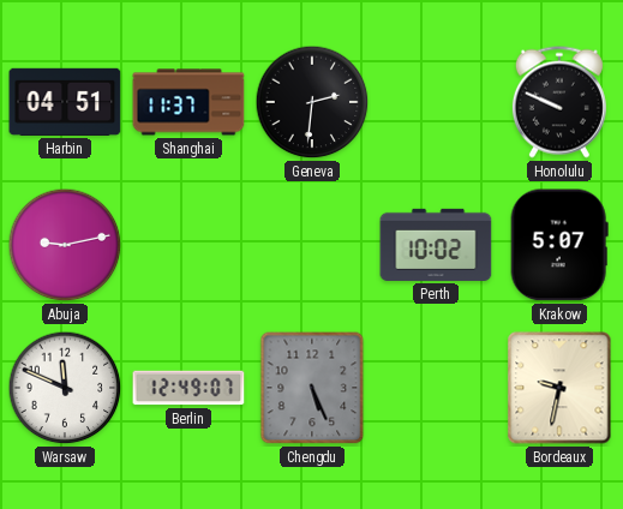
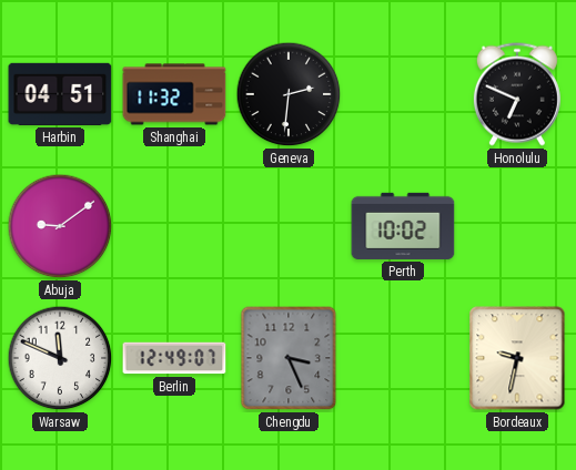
Shanghai: 11:37 -> 11:32
Honolulu: 9:49 -> 6:49
Abuja: 9:13 -> 9:09
Krakow: 5:07 -> none
Chengdu: 5:26 -> 3:26
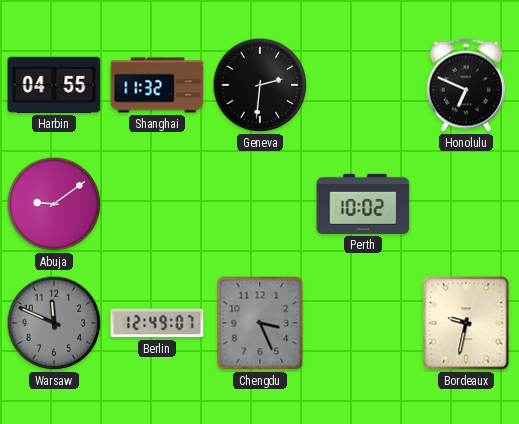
Harbin: 04:51 -> 04:55
Warsaw dial: white -> grey
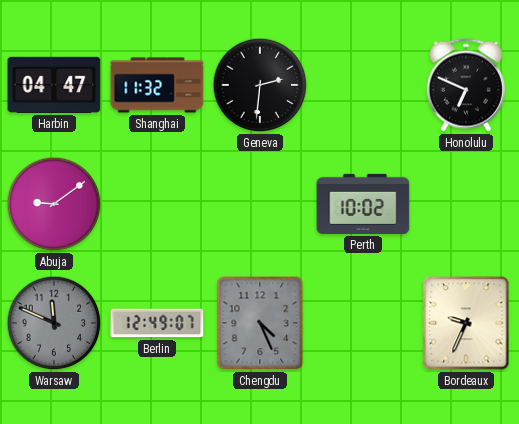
Harbin: 04:55 -> 04:47
Chengdu: 3:26 -> 4:26
Bordeaux: 9:32 -> 9:34
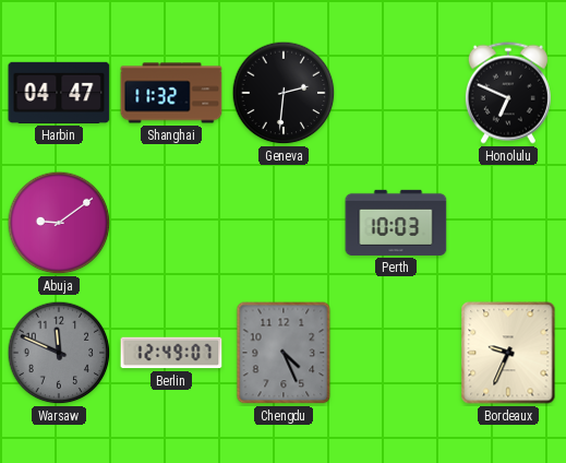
Perth: 10:02 -> 10:03
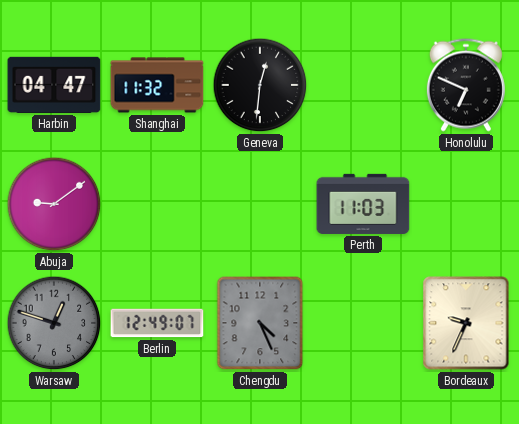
Geneva: 2:31 -> 12:31
Perth: 10:03 -> 11:03
Warsaw: 11:49 -> 12:48
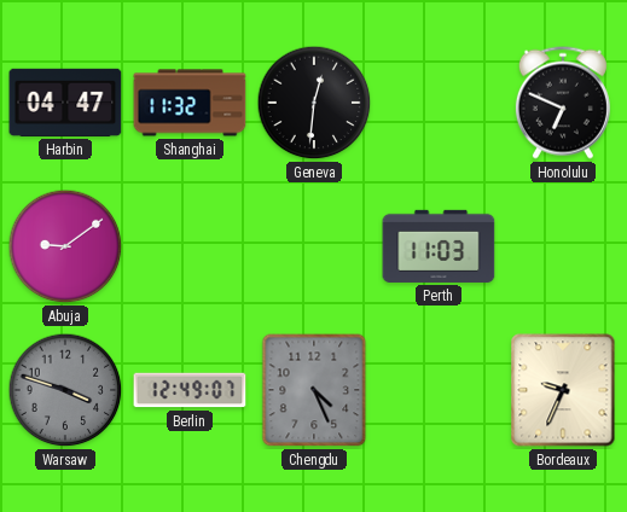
Warsaw: 12:48 -> 3:48
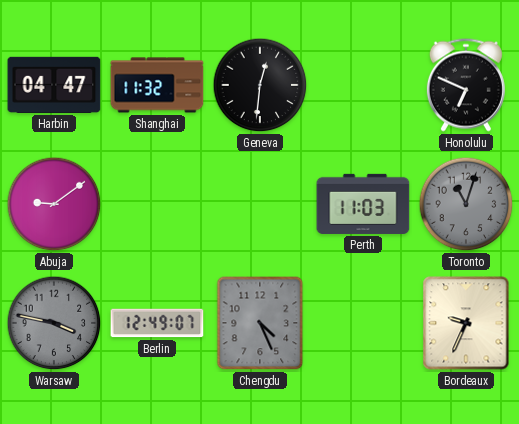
Toronto: none -> 11:03
Warsaw: 3:48 -> 3:47
